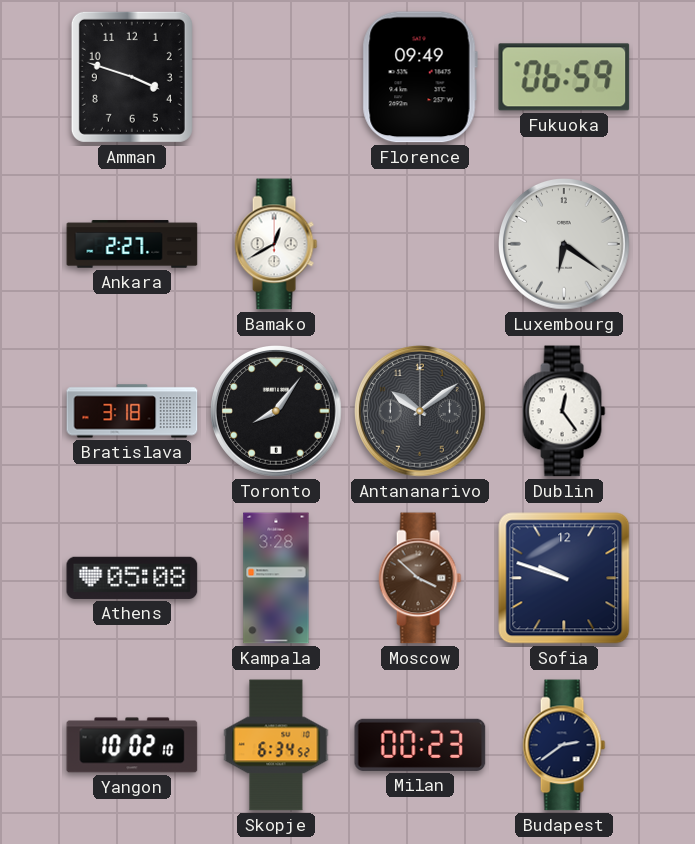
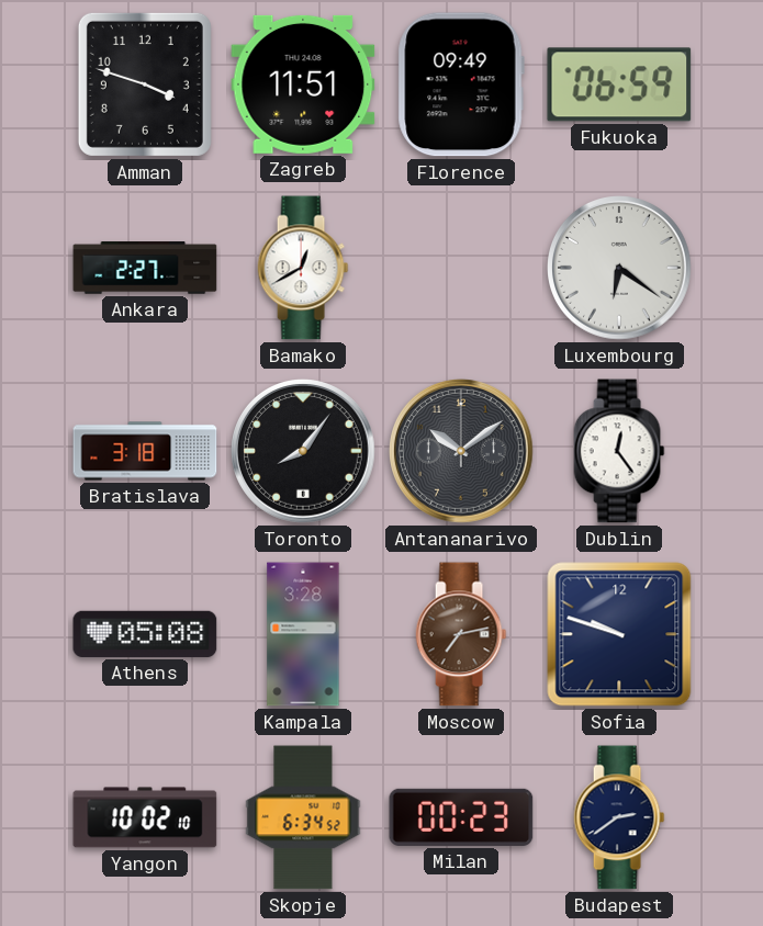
Zagreb: none -> 11:51
Moscow: 3:52 -> 7:13
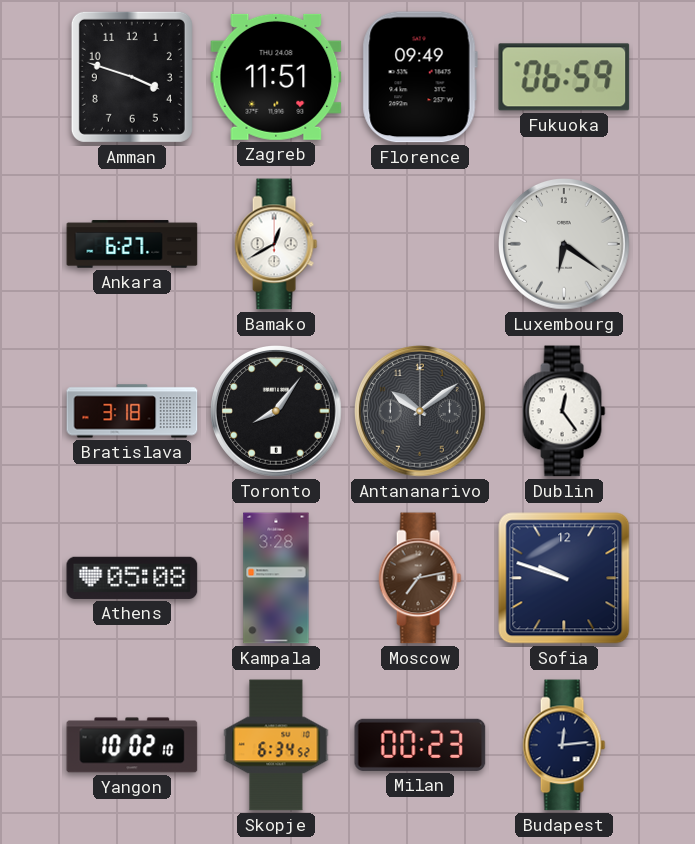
Ankara: 2:27 -> 6:27
Budapest: 2:39 -> 12:14
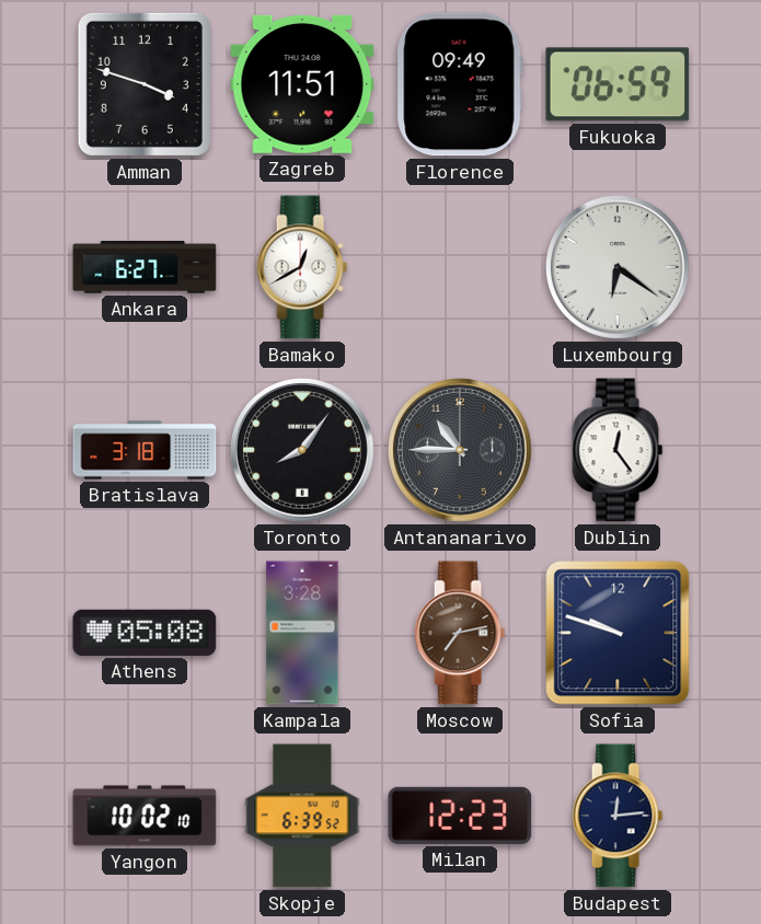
Antananarivo: 10:09 -> 10:45
Skopje: 6:34 -> 6:39
Milan: 00:23 -> 12:23
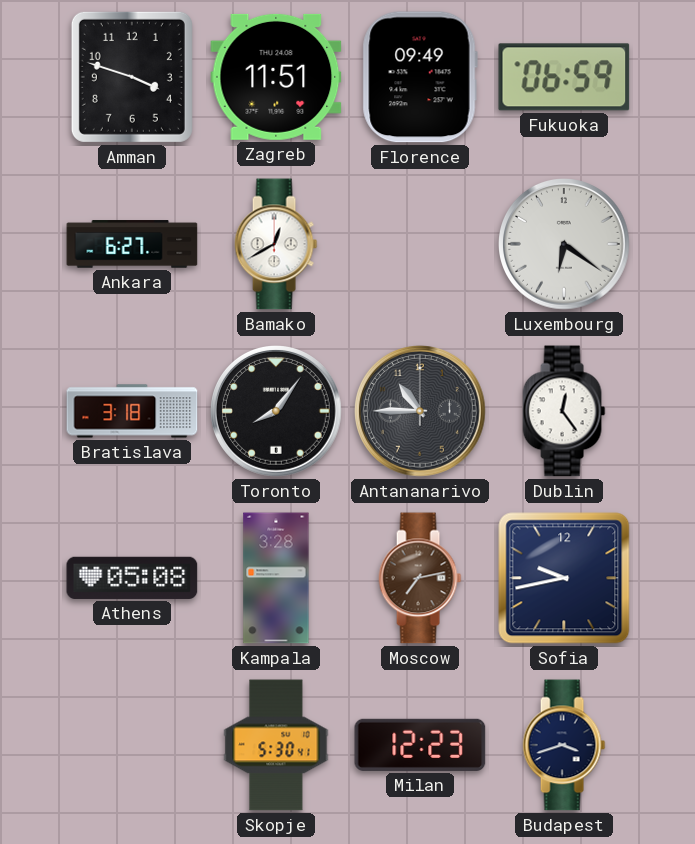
Sofia: 9:48 -> 9:43
Yangon: 10:02 -> none
Skopje: 6:39 -> 5:30
Budapest: 12:14 -> 3:42
